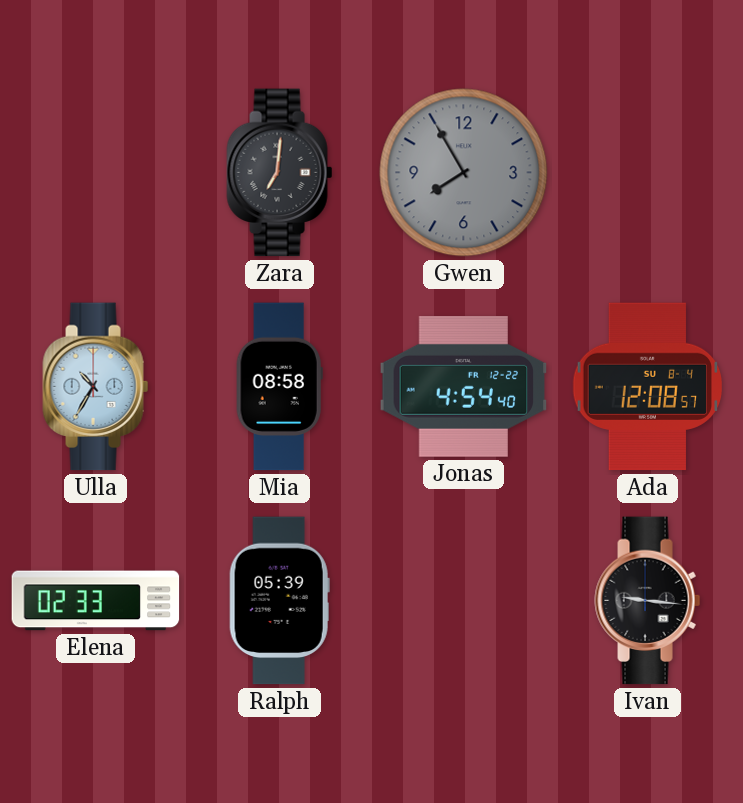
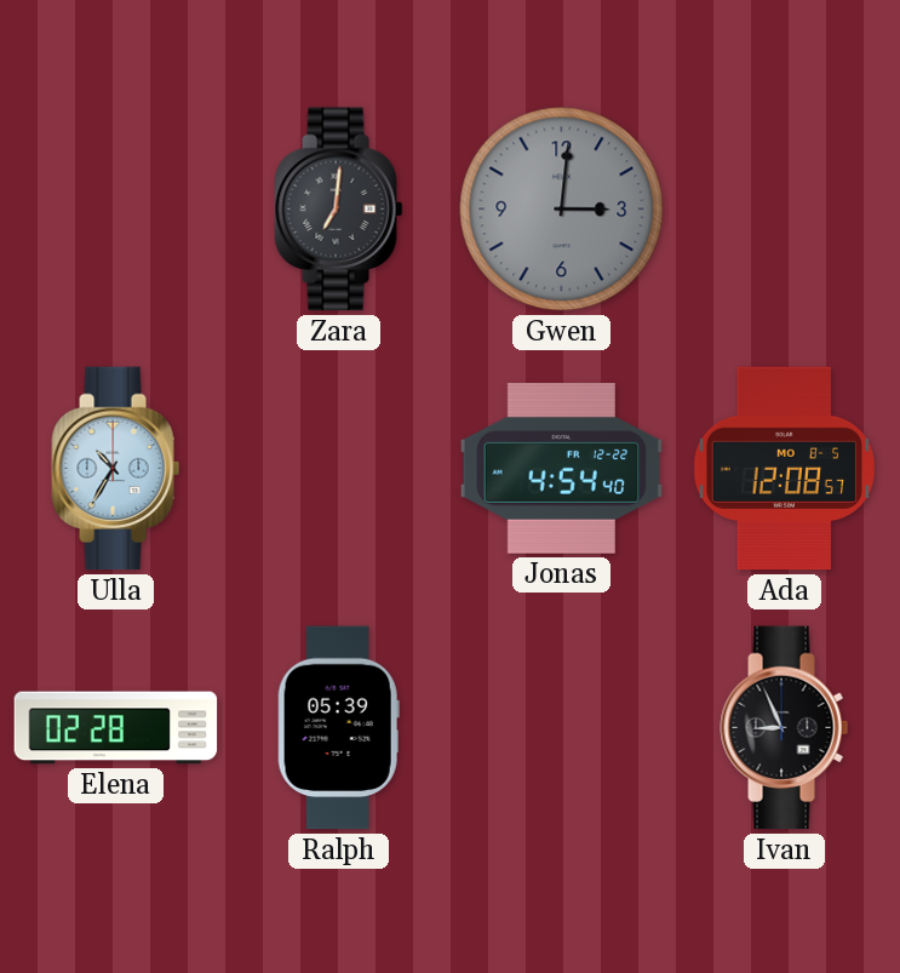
Gwen: 7:55 -> 3:01
Mia: 08:58 -> none
Ada date: SU 8-4 -> MO 8-5
Elena: 02:33 -> 02:28
Ivan: 9:16 -> 8:56
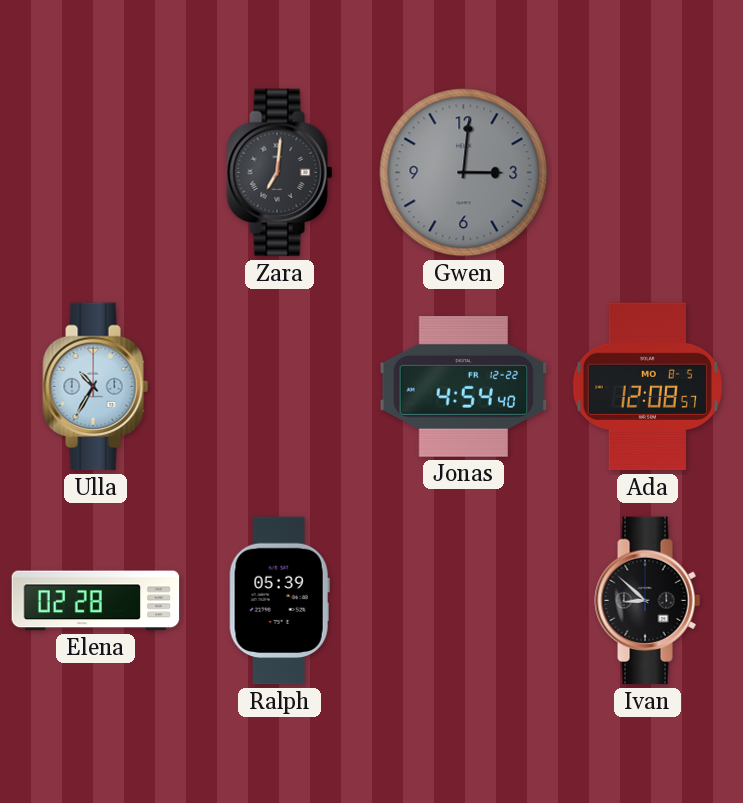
Ivan: 8:56 -> 8:52
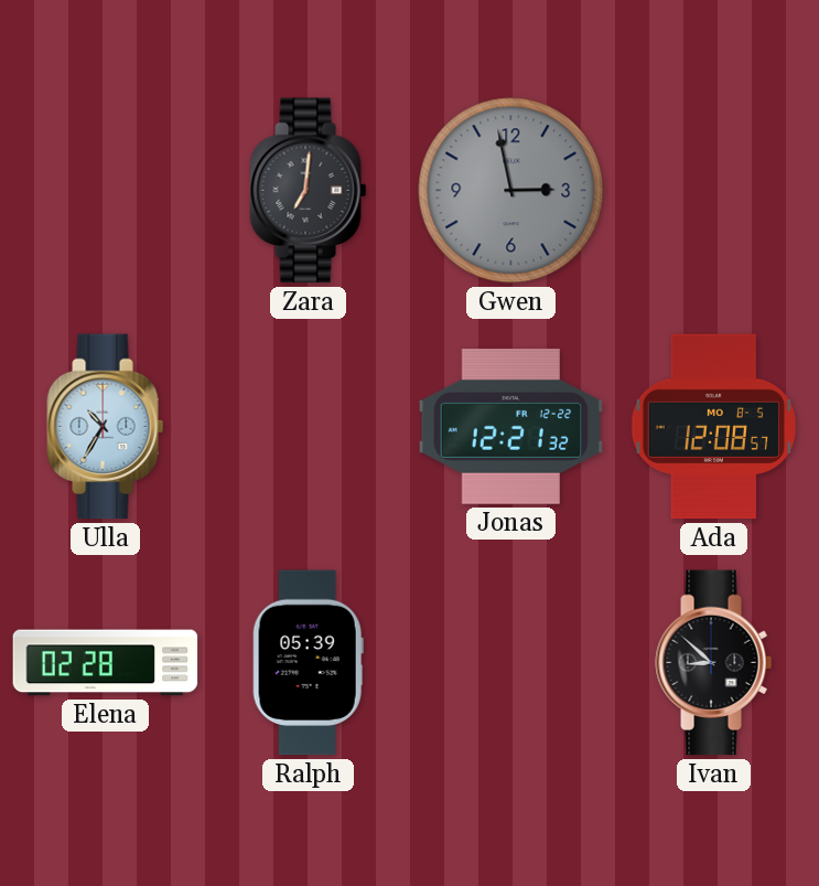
Gwen: 3:01 -> 2:58
Jonas: 4:54 -> 12:21
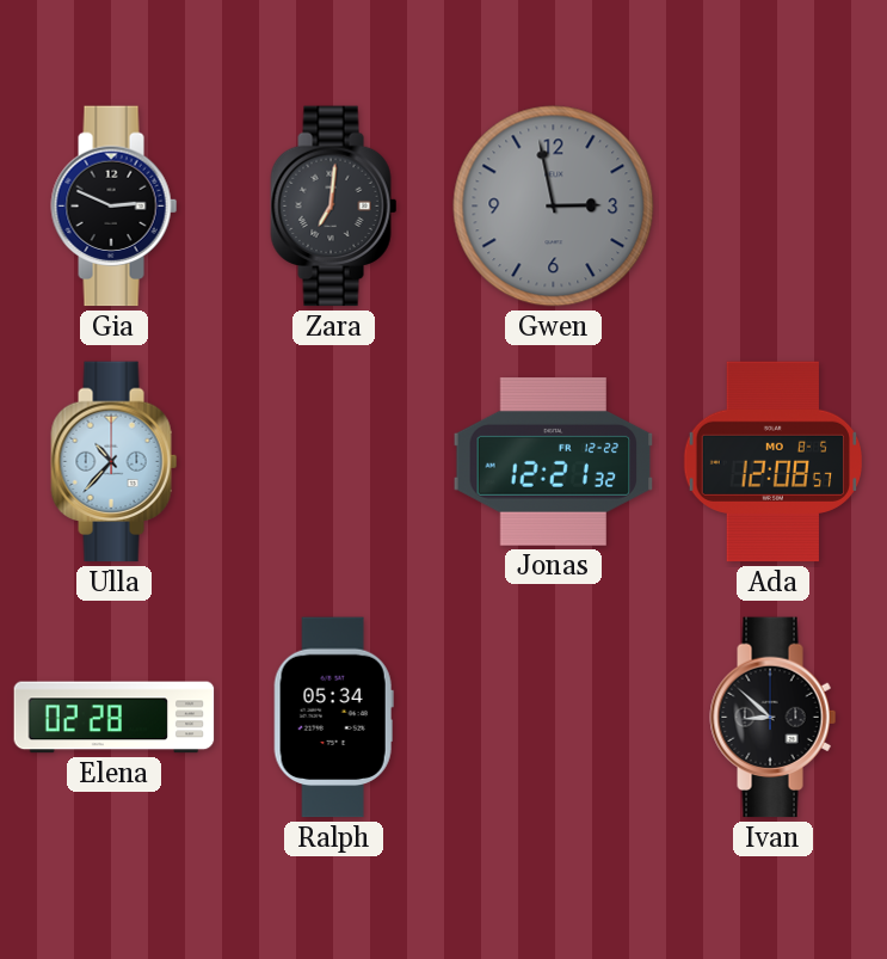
Gia: none -> 2:49
Ulla: 10:35 -> 10:37
Ralph: 05:39 -> 05:34
